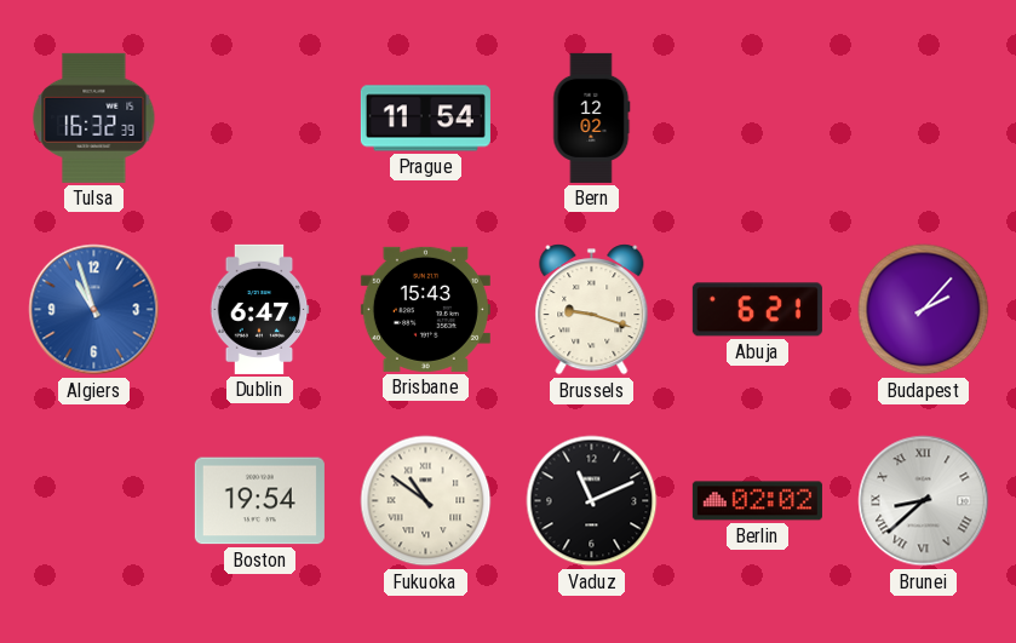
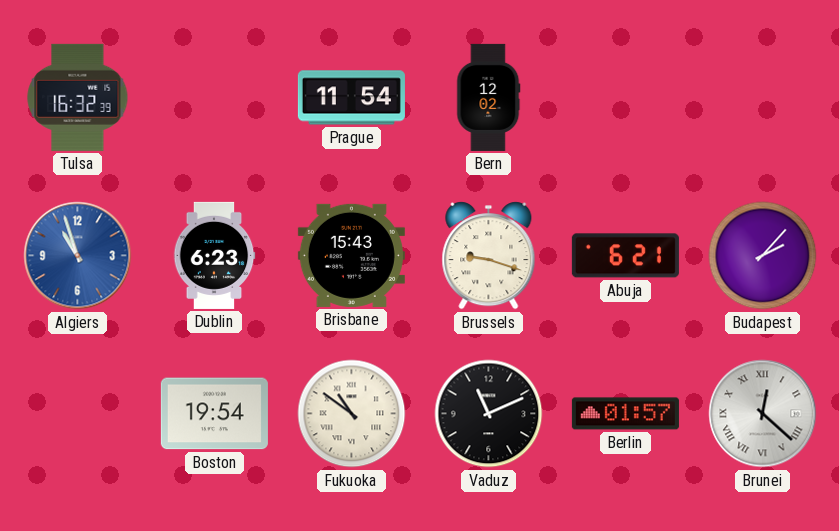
Dublin: 6:47 -> 6:23
Berlin: 02:02 -> 01:57
Brunei: 8:38 -> 12:22
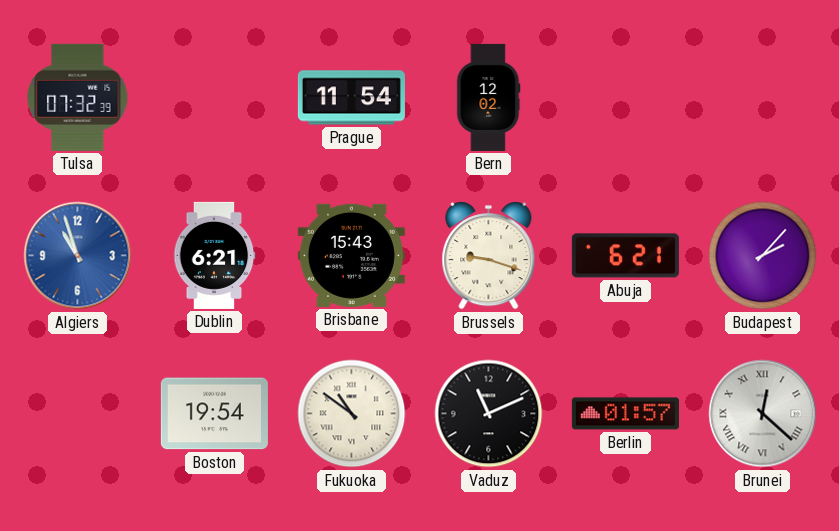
Tulsa: 16:32 -> 07:32
Dublin: 6:23 -> 6:21
